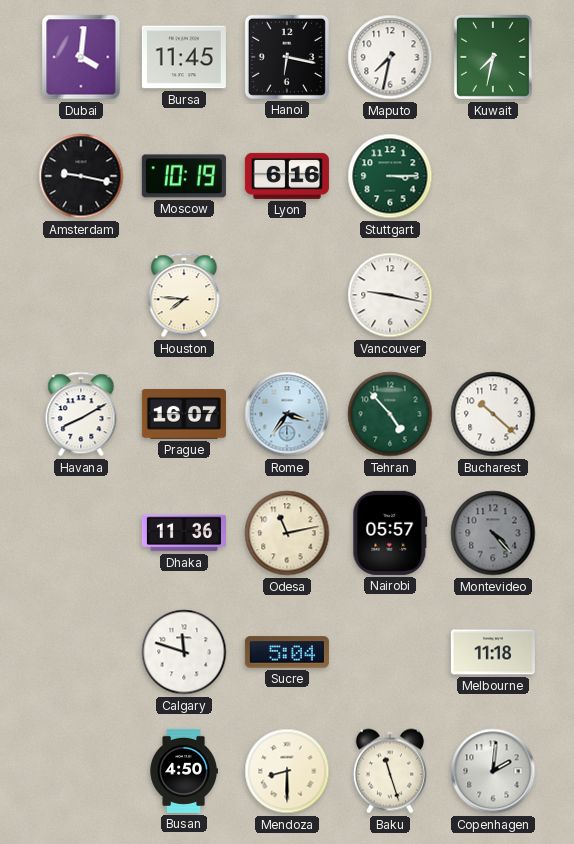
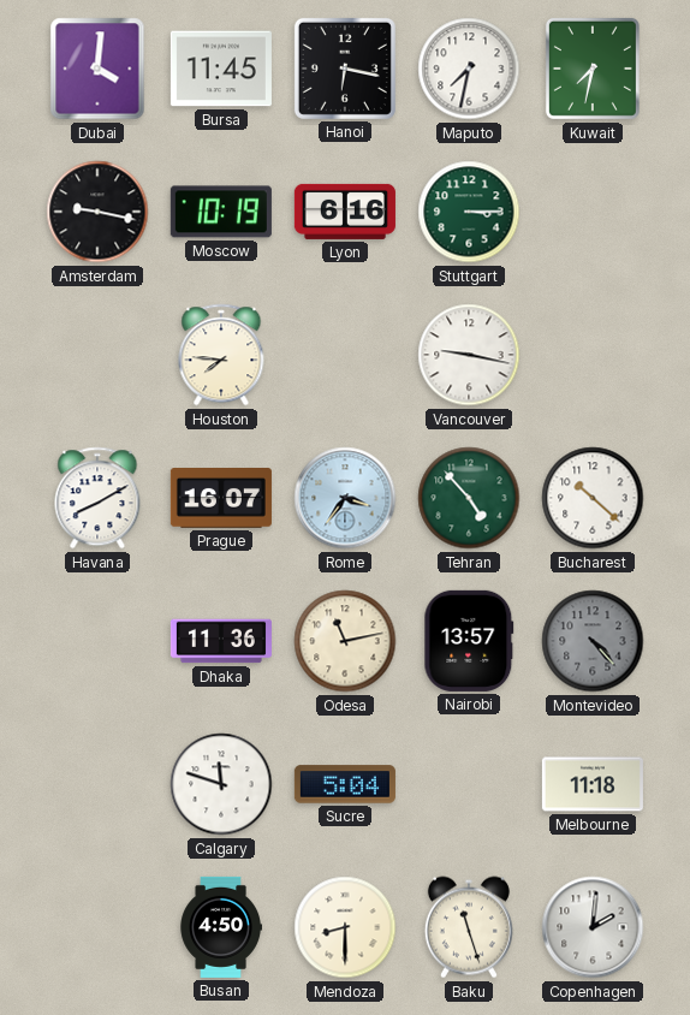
Nairobi: 05:57 -> 13:57
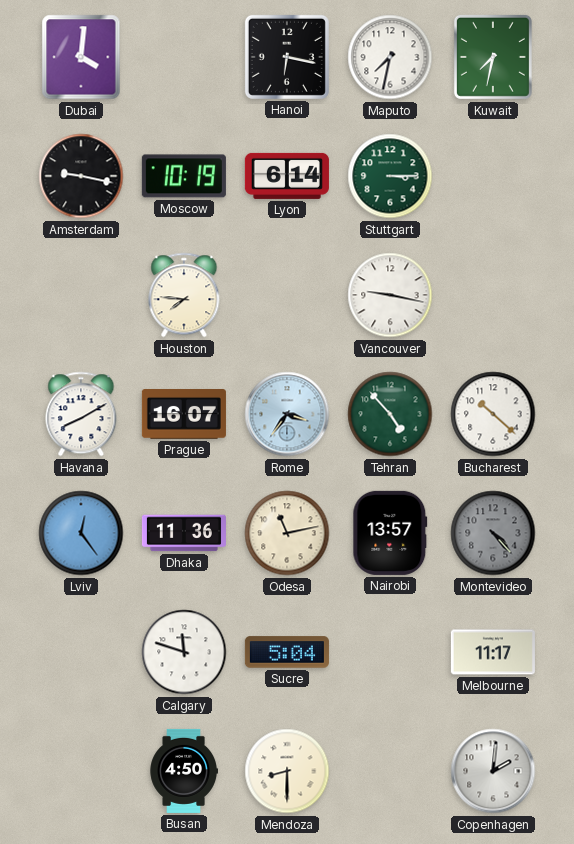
Bursa: 11:45 -> none
Lyon: 6:16 -> 6:14
Lviv: none -> 12:24
Melbourne: 11:18 -> 11:17
Baku: 11:27 -> none
